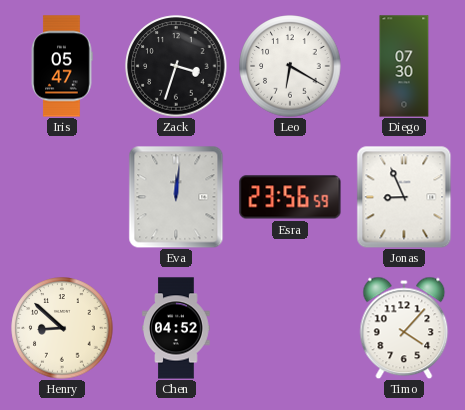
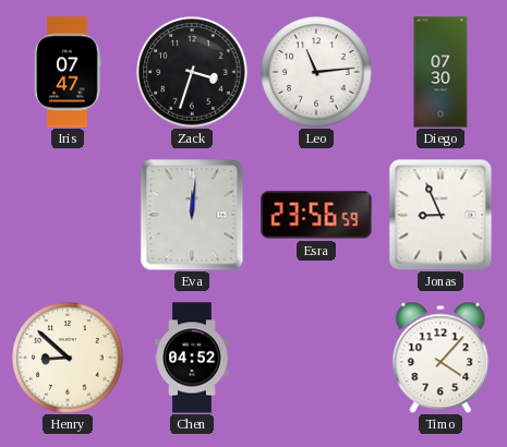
Iris: 05:47 -> 07:47
Leo: 6:20 -> 11:14
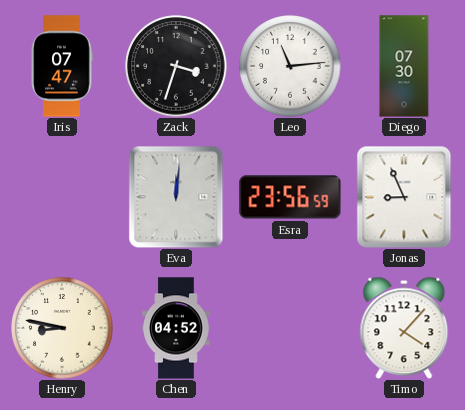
Henry: 8:52 -> 8:47
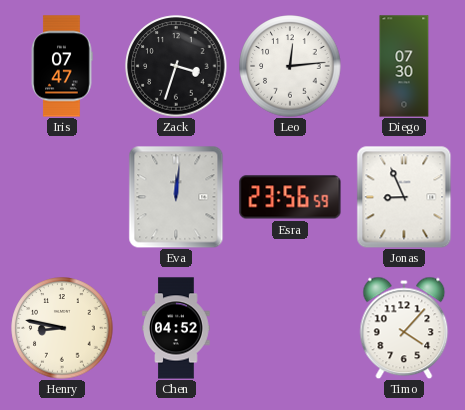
Leo: 11:14 -> 12:14
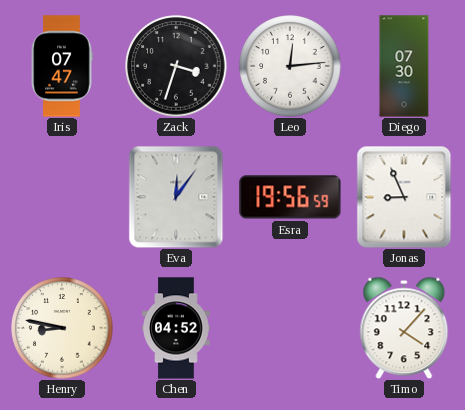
Eva: 12:01 -> 12:06
Esra: 23:56 -> 19:56
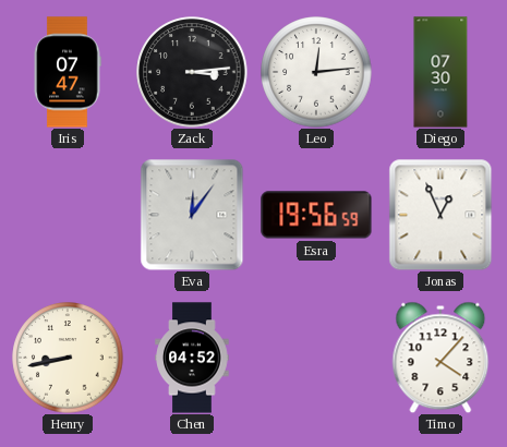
Zack: 3:33 -> 3:14
Jonas: 8:56 -> 12:56
Henry: 8:47 -> 8:43
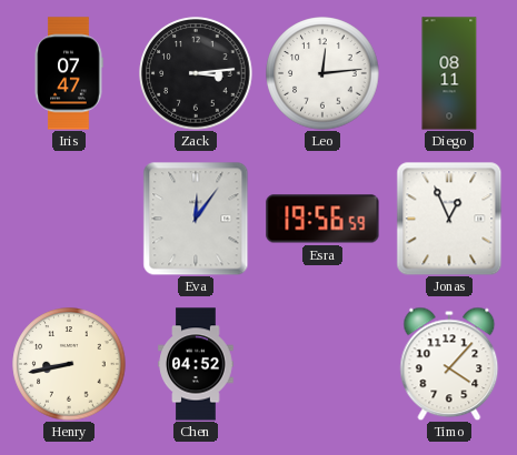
Diego: 07:30 -> 08:11
